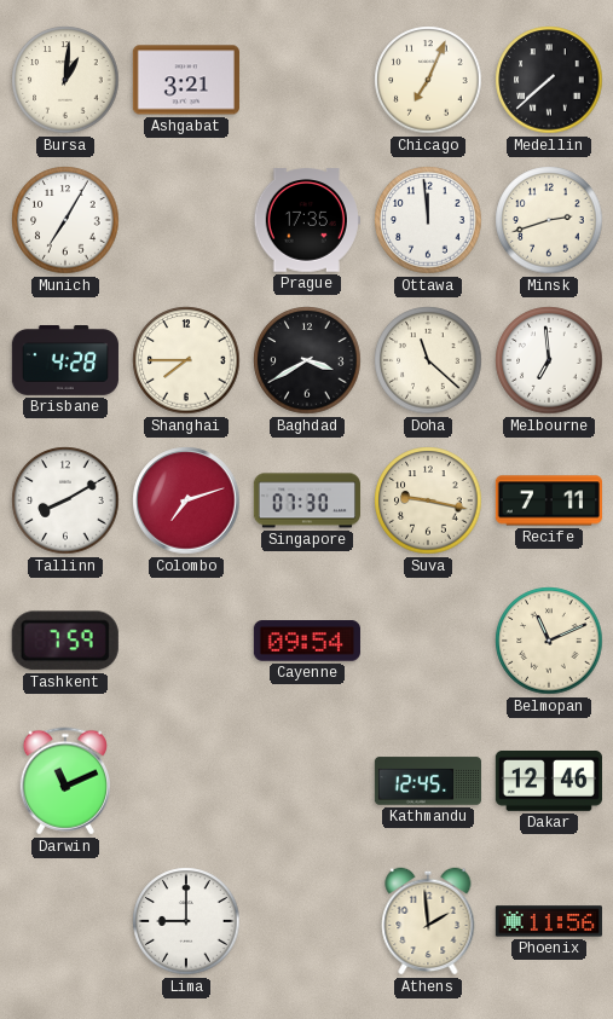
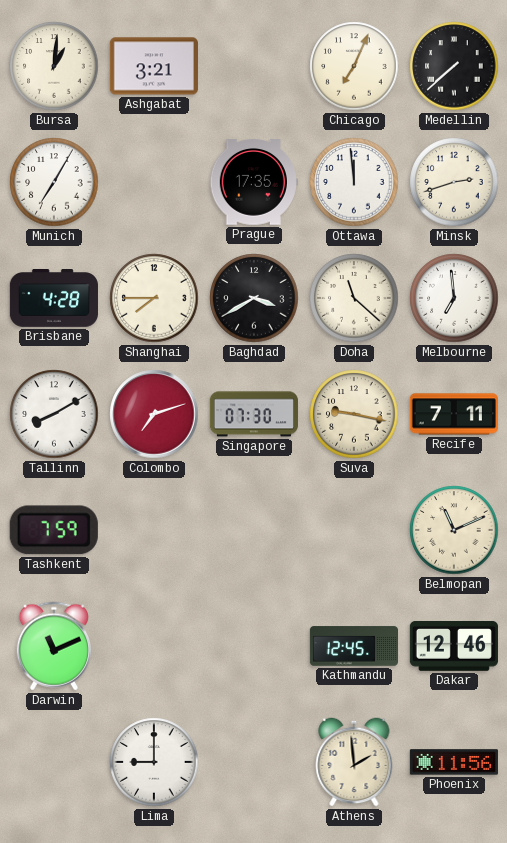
Cayenne: 09:54 -> none
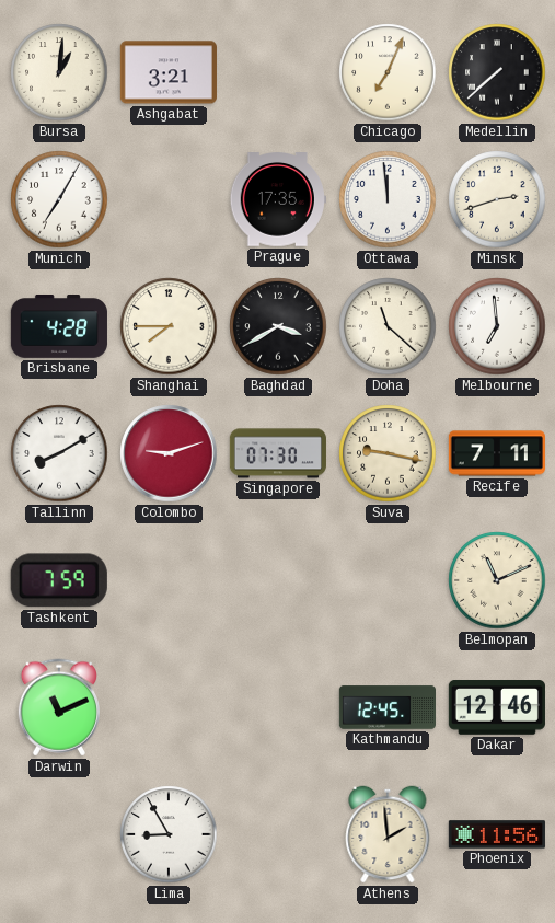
Colombo: 7:12 -> 9:12
Lima: 9:00 -> 8:55
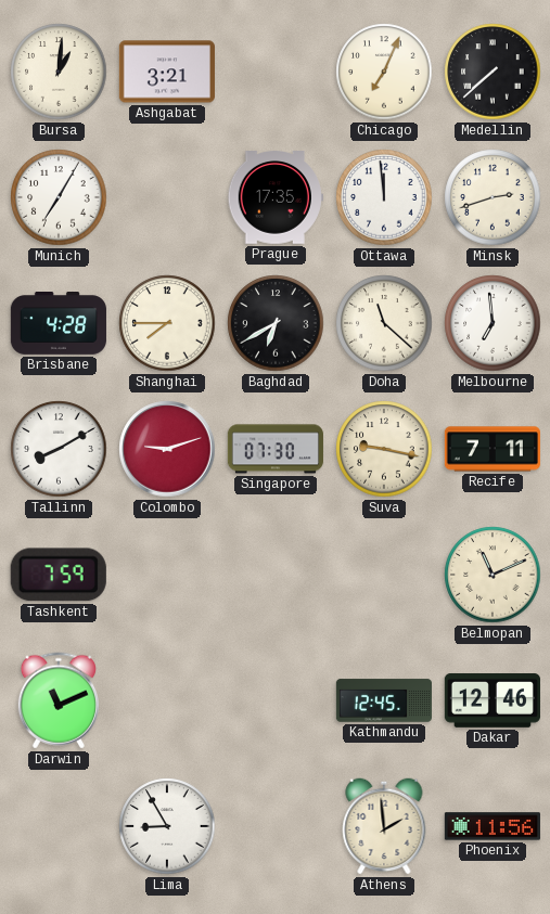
Baghdad: 3:40 -> 6:40
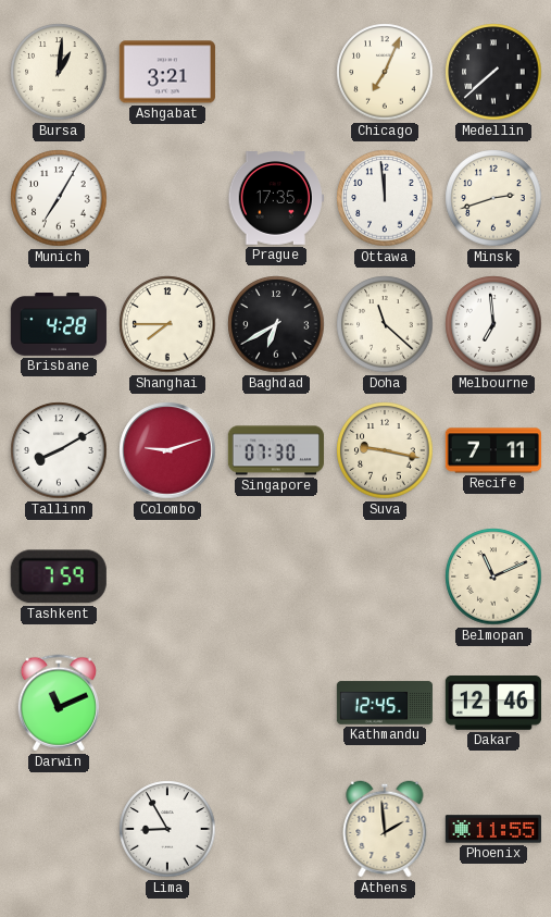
Phoenix: 11:56 -> 11:55
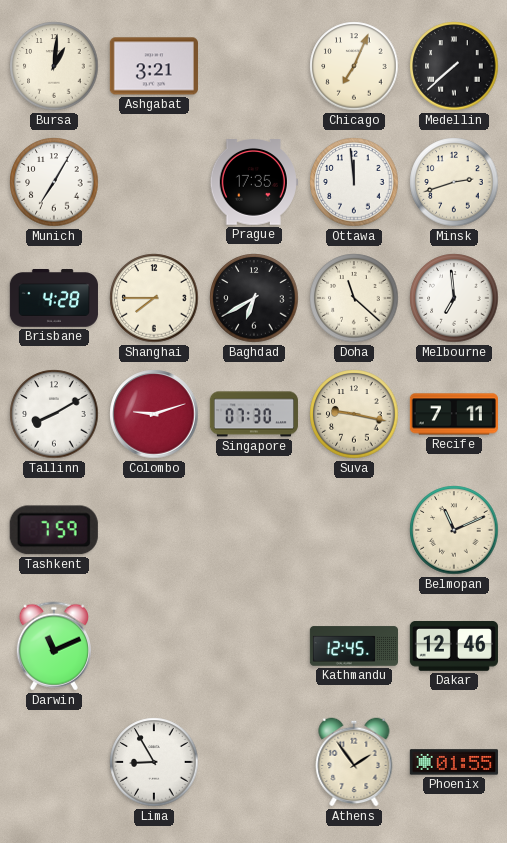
Athens: 1:59 -> 1:54
Phoenix: 11:55 -> 01:55
